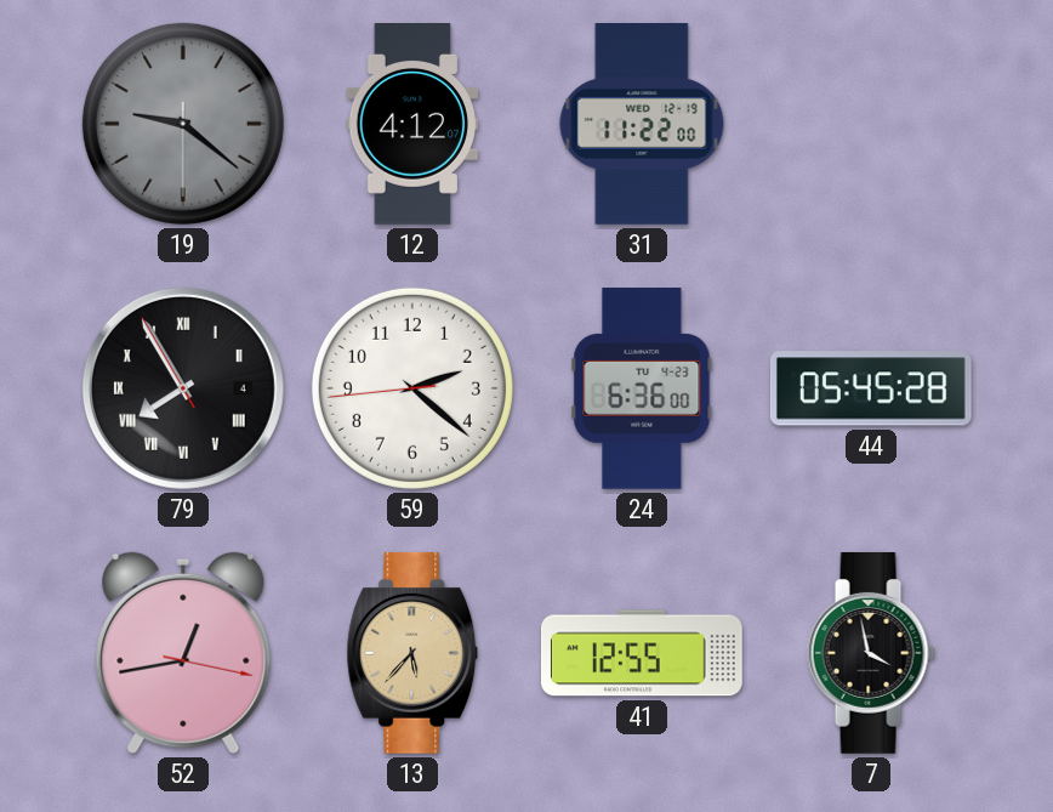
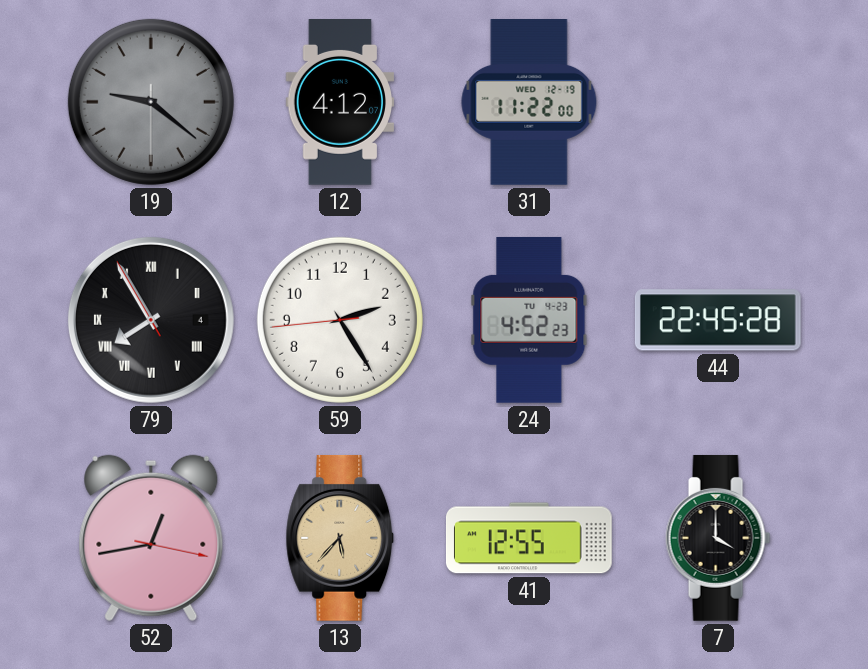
59: 2:21 -> 2:24
24: 6:36 -> 4:52
44: 05:45 -> 22:45
7: 3:58 -> 4:00
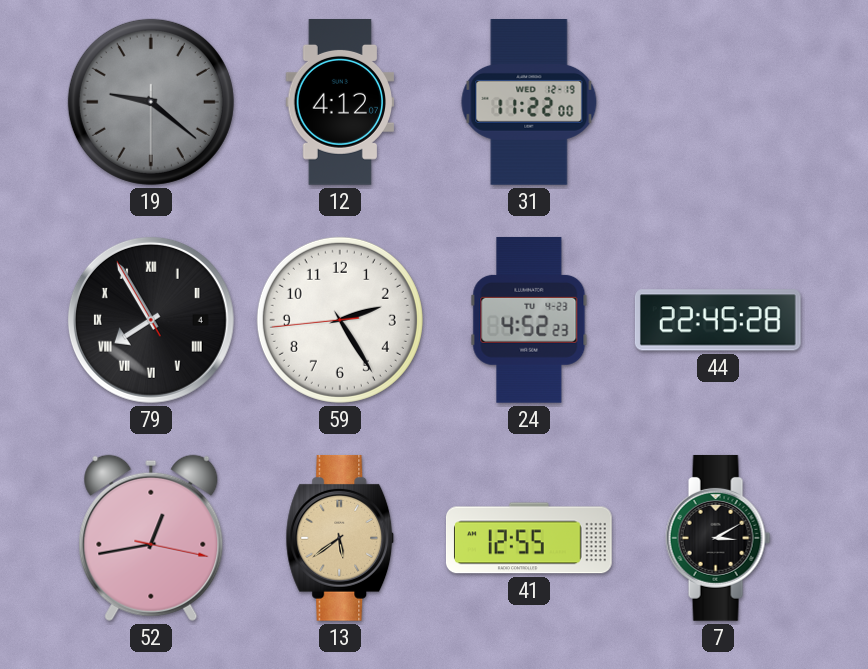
13: 5:37 -> 5:39
7: 4:00 -> 3:10
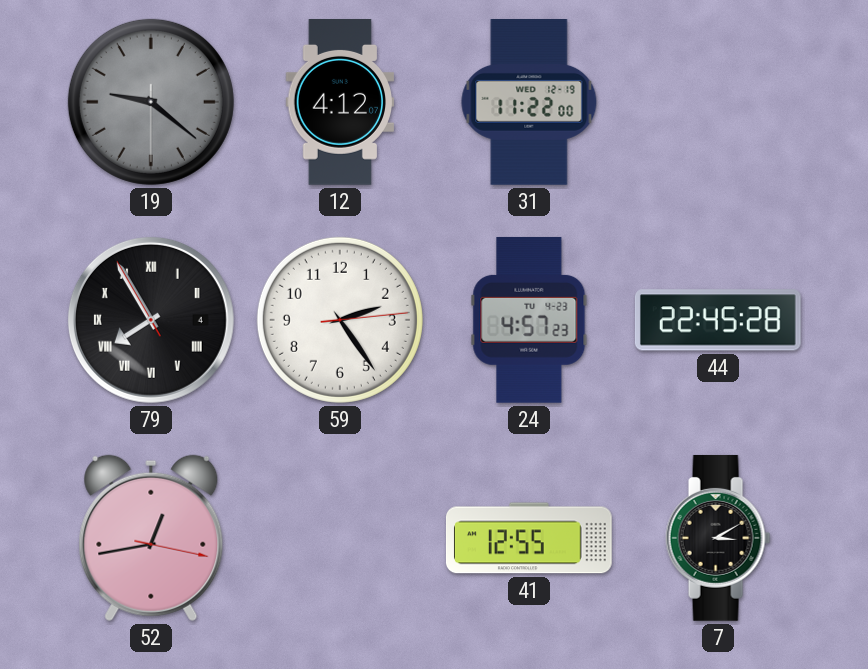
59: 2:24:44 -> 2:24:14
24: 4:52 -> 4:57
13: 5:39 -> none
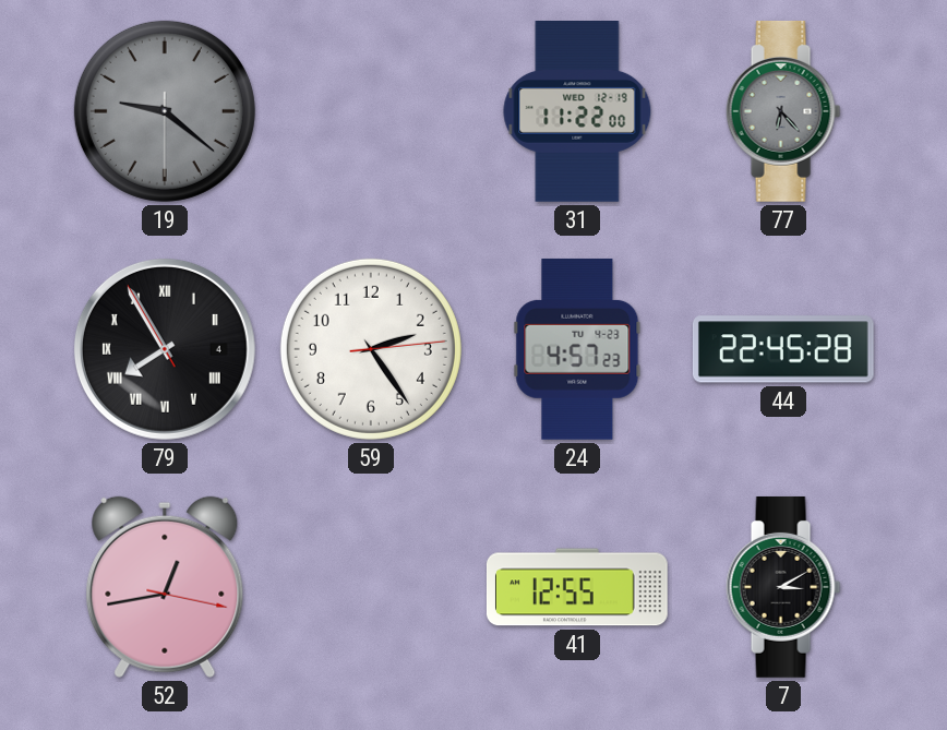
12: 4:12 -> none
77: none -> 6:23
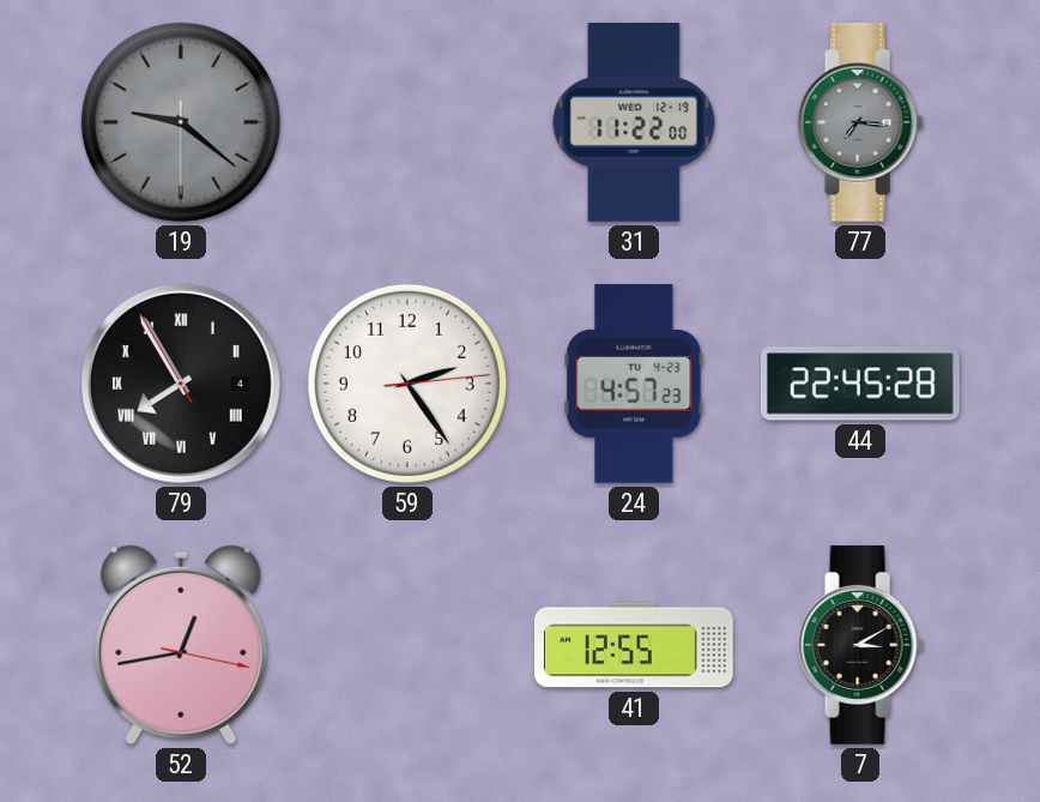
77: 6:23 -> 7:16
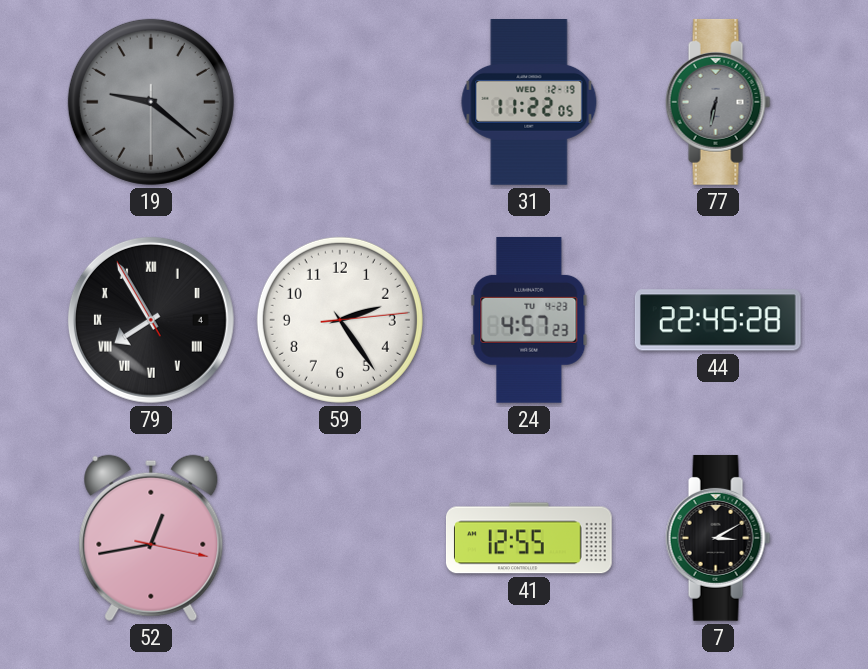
31: 11:22:00 -> 11:22:05
77: 7:16 -> 6:32
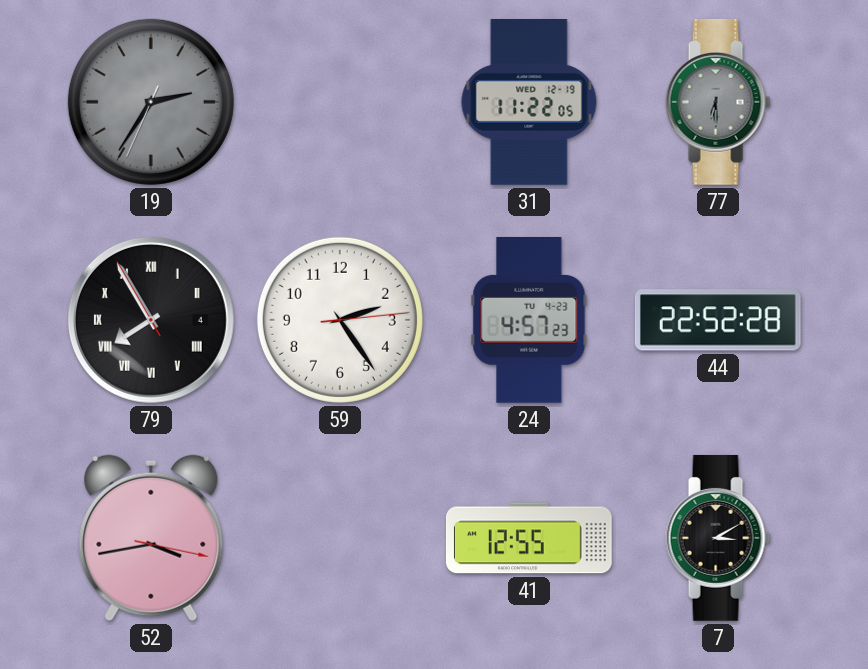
19: 9:21 -> 2:35
77: 6:32 -> 6:30
44: 22:45 -> 22:52
52: 12:43 -> 3:43
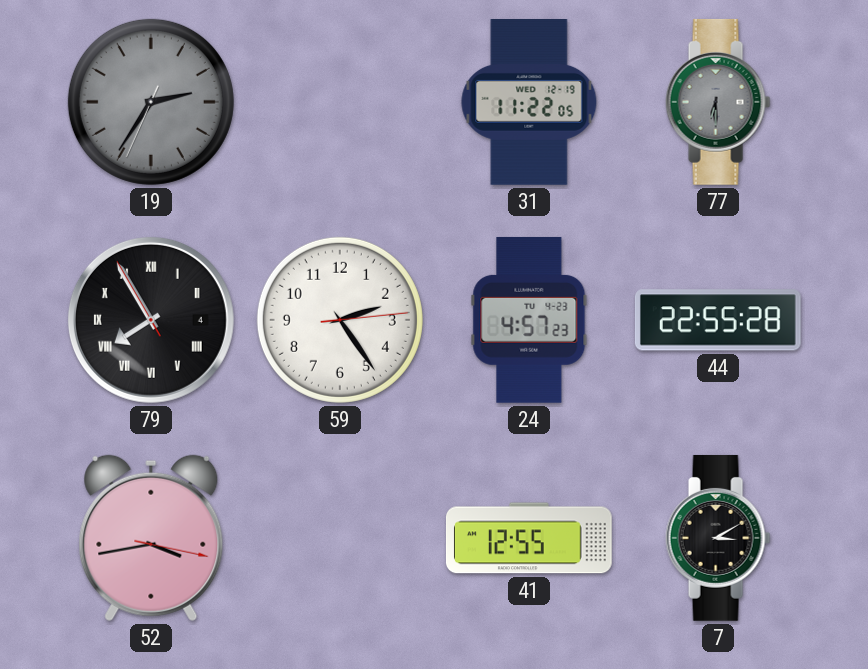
44: 22:52 -> 22:55
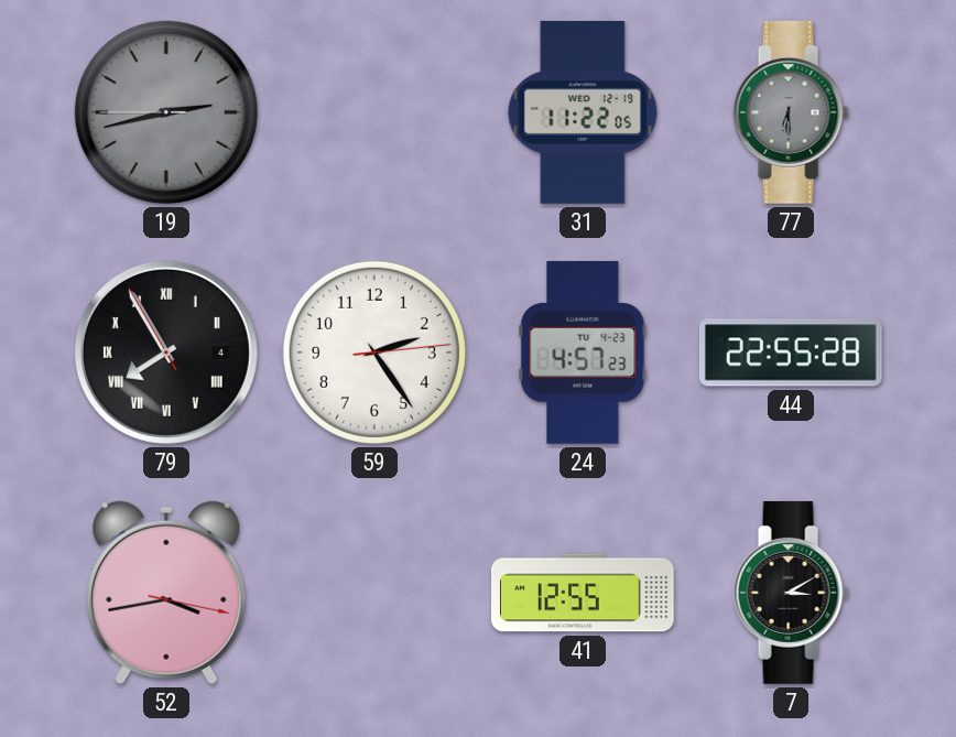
19: 2:35 -> 2:42
